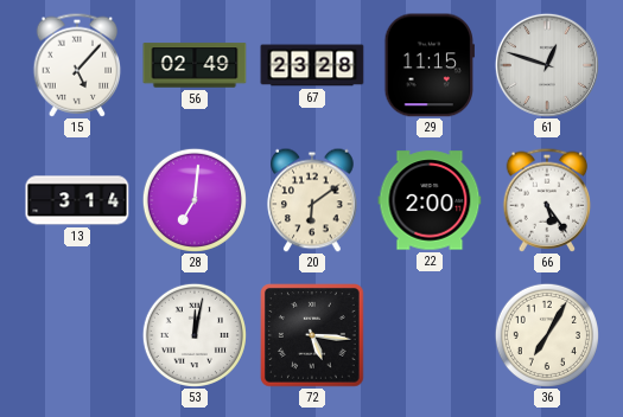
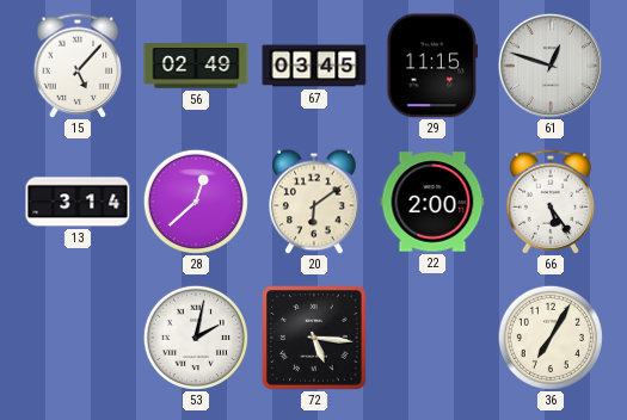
67: 23:28 -> 03:45
28: 7:01 -> 12:38
53: 12:02 -> 2:02
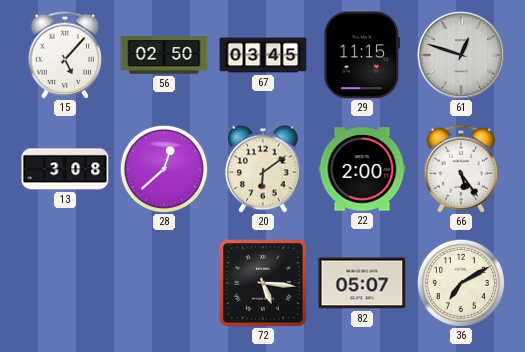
56: 02:49 -> 02:50
13: 3:14 -> 3:08
53: 2:02 -> none
82: none -> 05:07
36: 7:05 -> 7:10
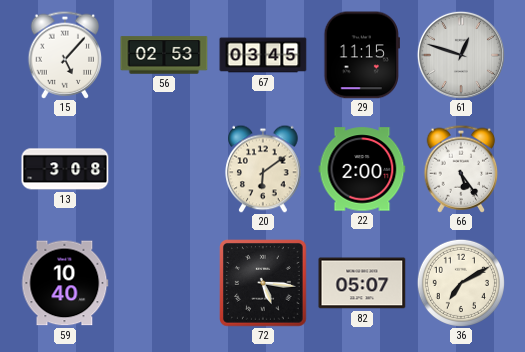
56: 02:50 -> 02:53
28: 12:38 -> none
59: none -> 10:40
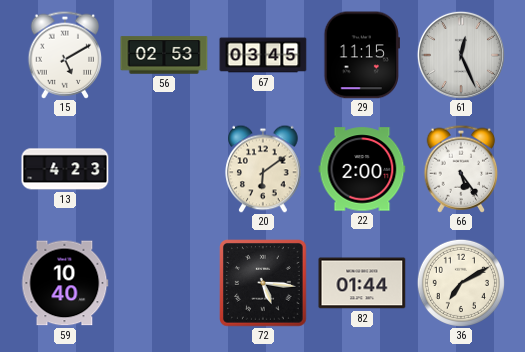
15: 5:07 -> 5:10
61: 12:48 -> 12:26
13: 3:08 -> 4:23
82: 05:07 -> 01:44
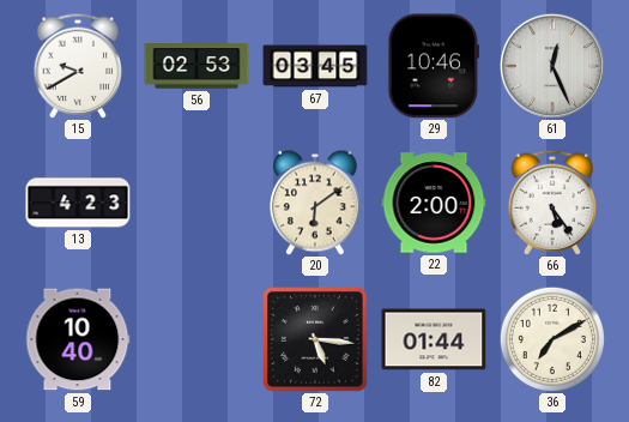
15: 5:10 -> 9:40
29: 11:15 -> 10:46
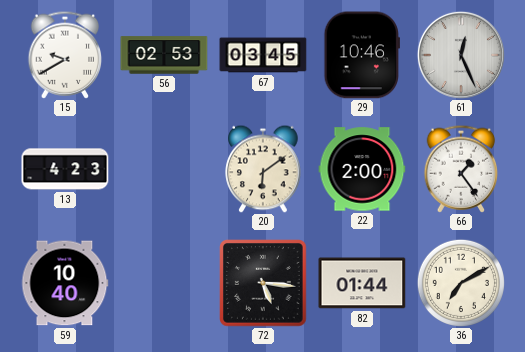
66: 5:24 -> 1:24
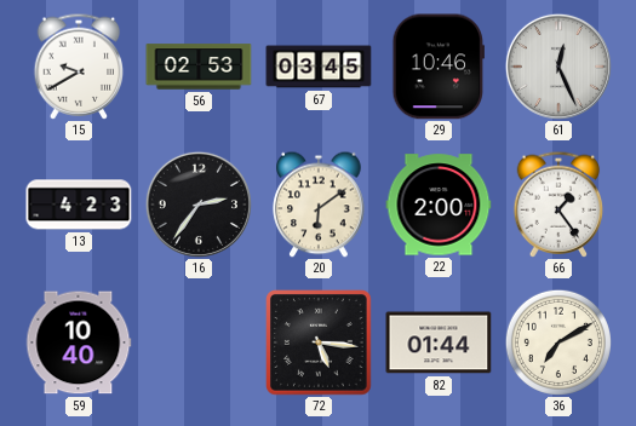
16: none -> 2:36
